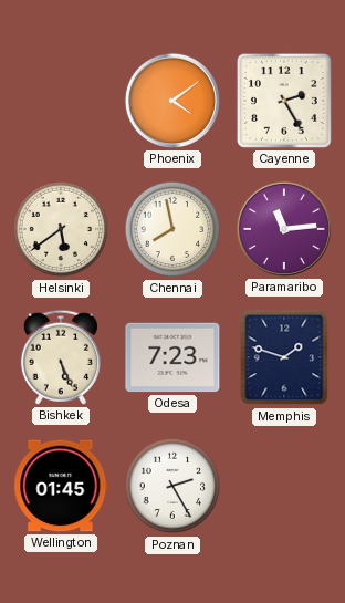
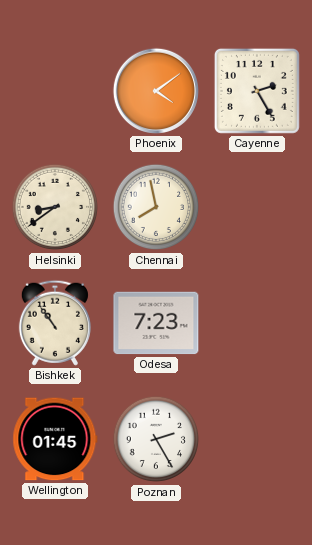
Helsinki: 5:39 -> 8:39
Paramaribo: 11:14 -> none
Bishkek: 5:26 -> 10:54
Memphis: 1:48 -> none
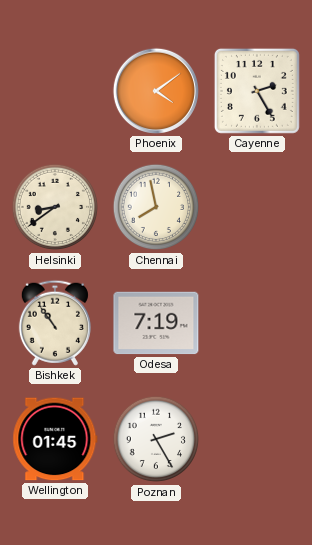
Odesa: 7:23 -> 7:19
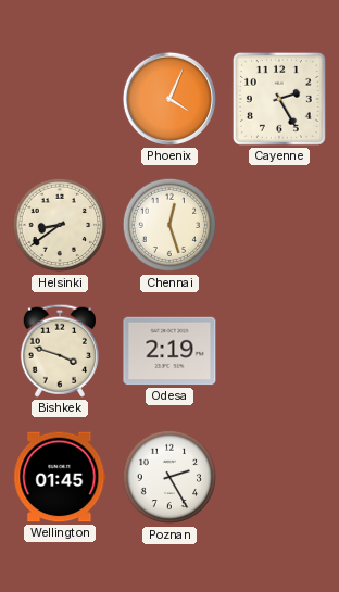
Phoenix: 4:09 -> 4:04
Chennai: 7:58 -> 12:27
Bishkek: 10:54 -> 3:48
Odesa: 7:19 -> 2:19
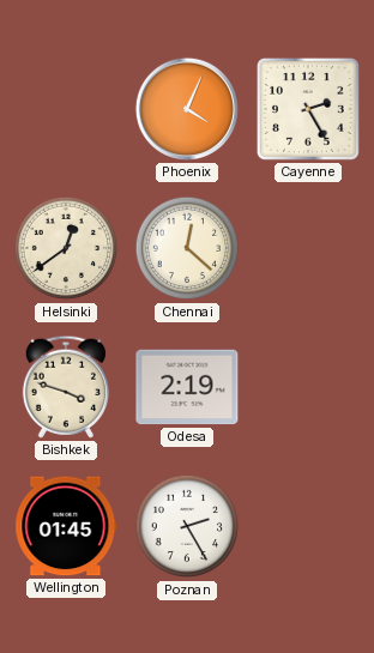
Helsinki: 8:39 -> 12:39
Chennai: 12:27 -> 12:22
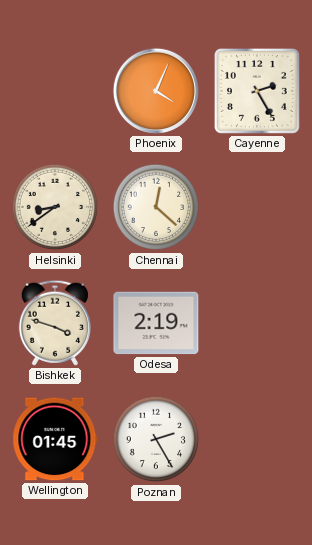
Helsinki: 12:39 -> 8:39
